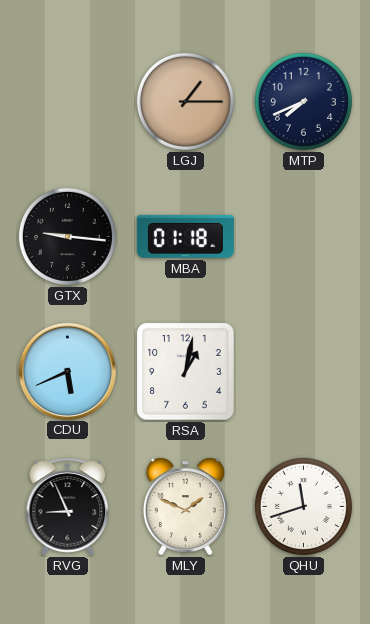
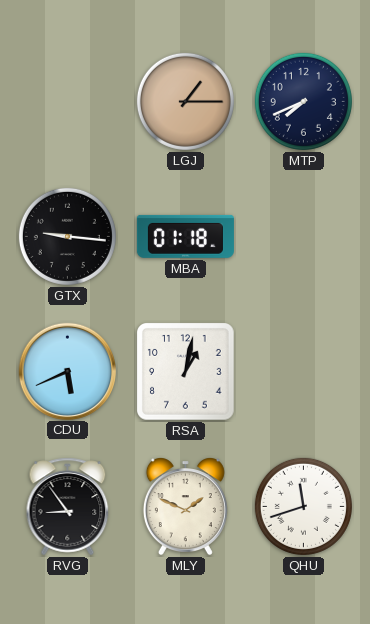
RVG: 8:56 -> 8:54
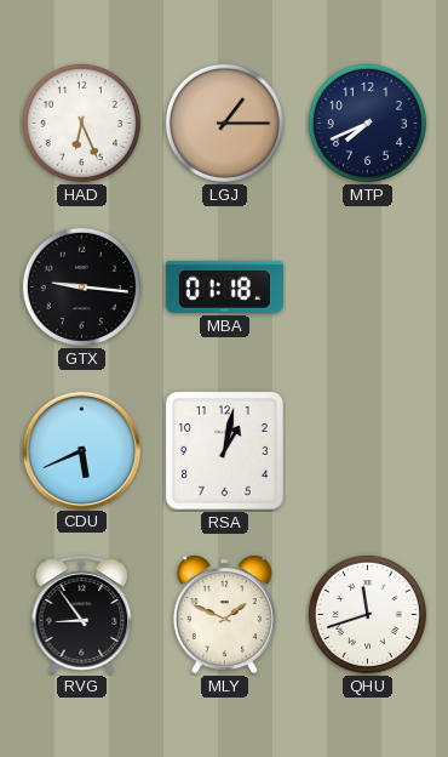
HAD: none -> 6:26
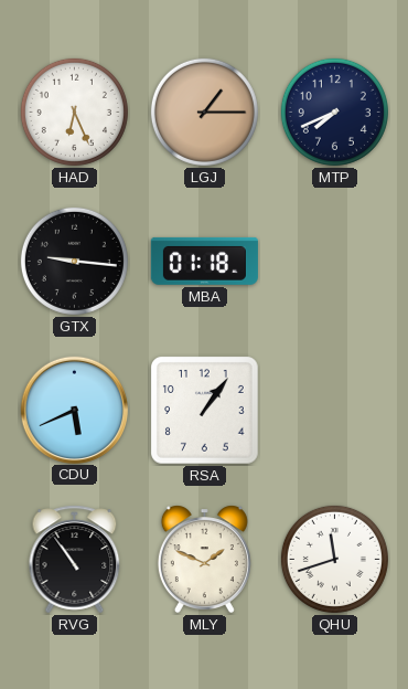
RSA: 1:02 -> 1:06
RVG: 8:54 -> 10:54
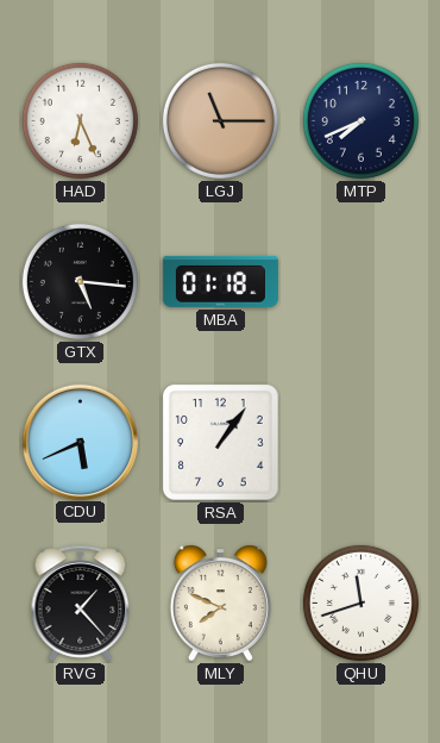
LGJ: 1:15 -> 11:15
GTX: 9:16 -> 5:16
RVG: 10:54 -> 1:23
MLY: 1:49 -> 7:49
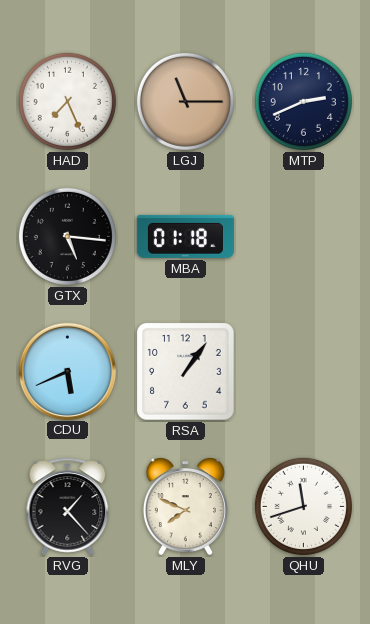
HAD: 6:26 -> 7:26
MTP: 7:41 -> 2:41
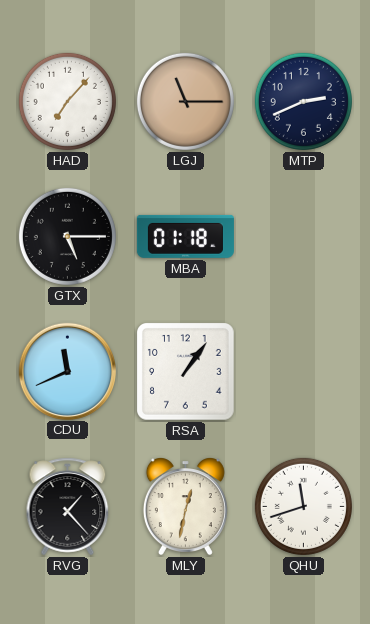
HAD: 7:26 -> 7:07
GTX: 5:16 -> 5:15
CDU: 5:41 -> 11:41
MLY: 7:49 -> 12:32
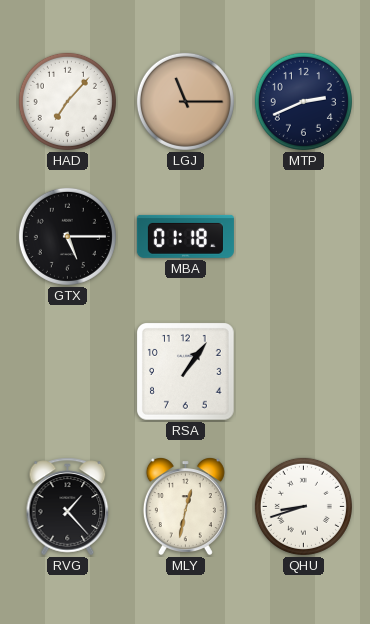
CDU: 11:41 -> none
QHU: 11:42 -> 8:42
